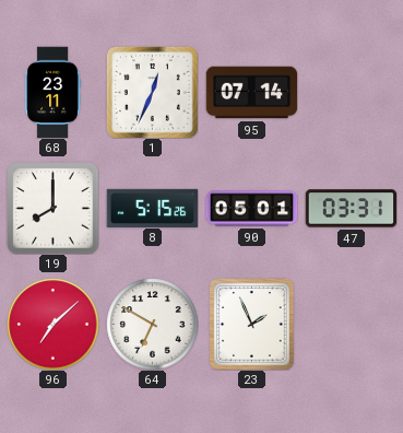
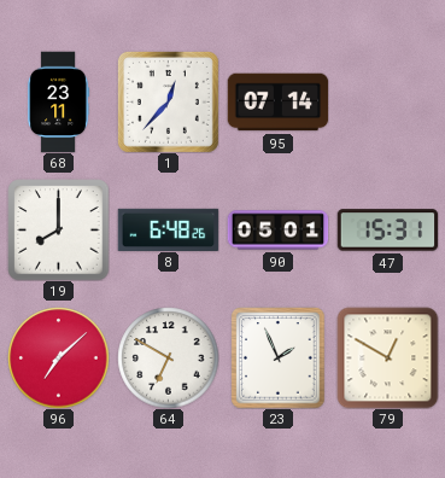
1: 12:34 -> 12:37
8: 5:15 -> 6:48
47: 03:31 -> 15:31
79: none -> 12:50
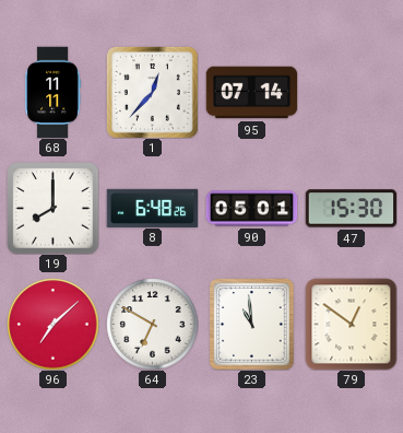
68: 23:11 -> 11:11
47: 15:31 -> 15:30
23: 1:56 -> 10:59
79: 12:50 -> 12:51
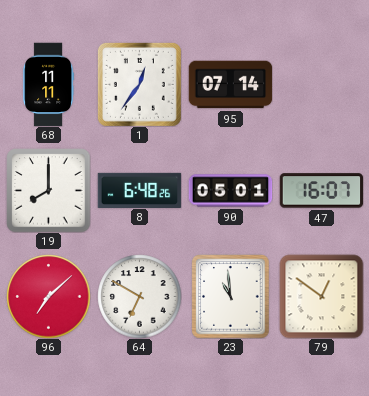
1: 12:37 -> 12:36
47: 15:30 -> 16:07
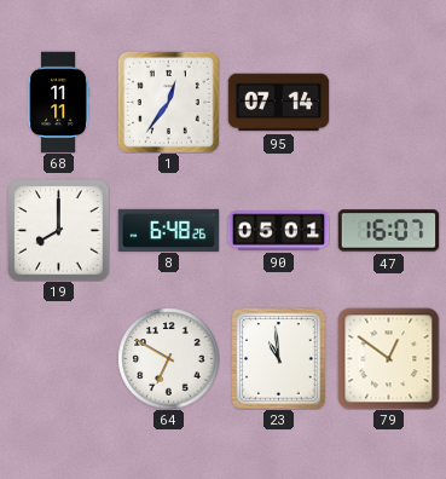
96: 7:08 -> none
